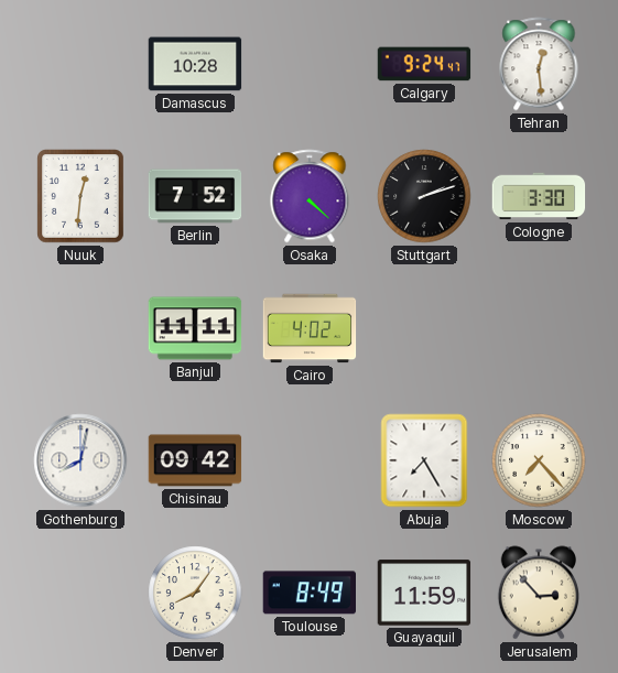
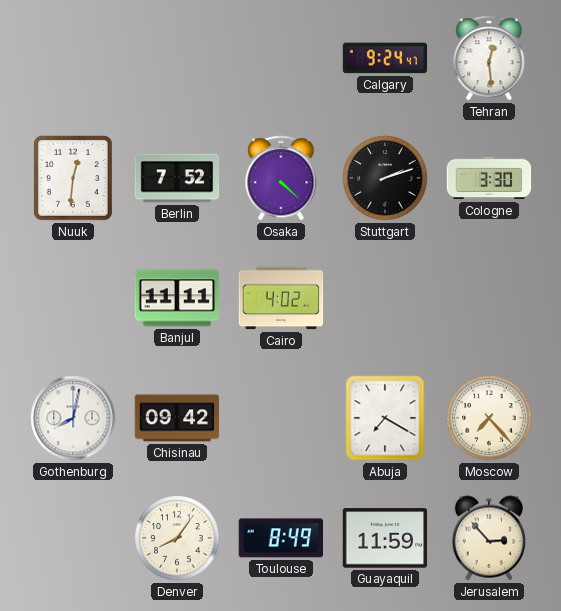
Damascus: 10:28 -> none
Abuja: 7:25 -> 7:20
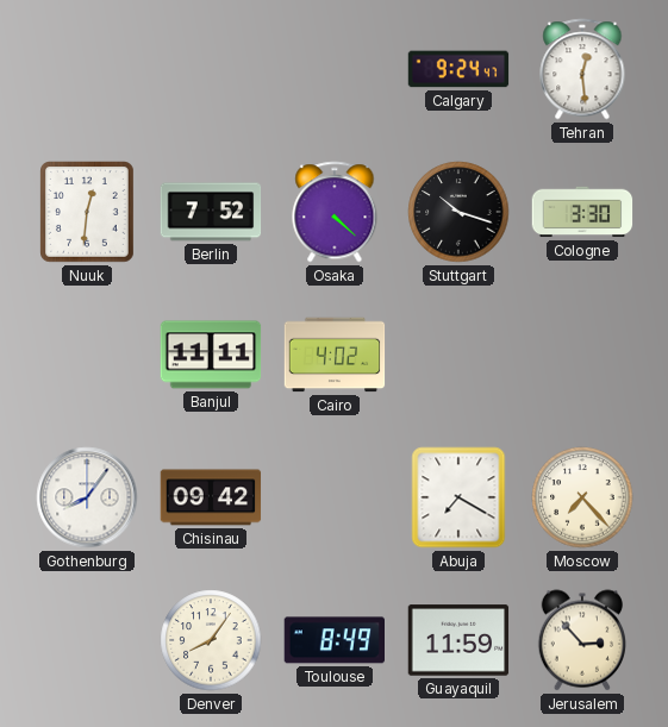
Stuttgart: 2:12 -> 10:18
Gothenburg: 8:02 -> 8:06
